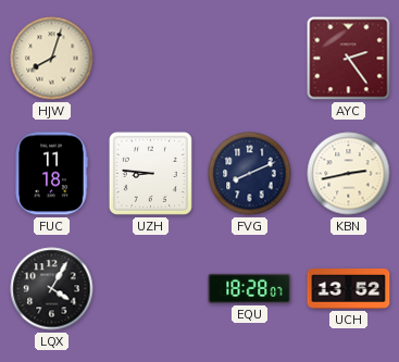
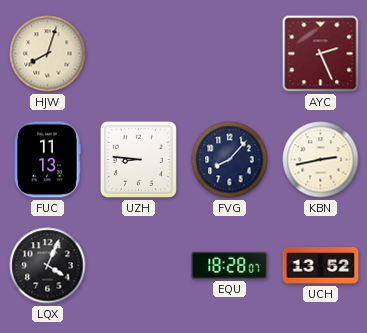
AYC: 2:24 -> 2:26
FUC: 11:18 -> 11:13
FVG: 8:11 -> 8:07
LQX: 4:05 -> 4:04
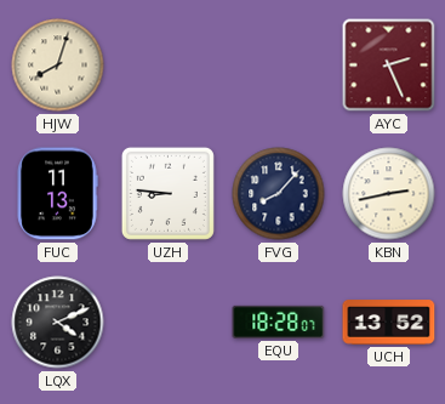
LQX: 4:04 -> 4:11
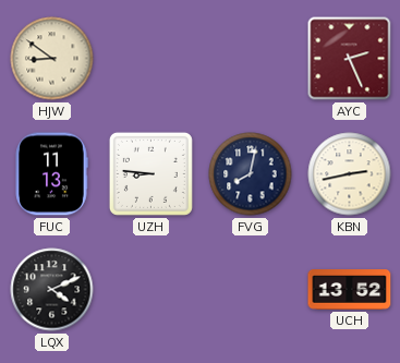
HJW: 8:03 -> 8:51
FVG: 8:07 -> 8:02
EQU: 18:28 -> none
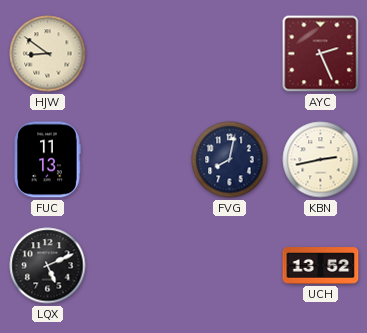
UZH: 8:46 -> none
LQX: 4:11 -> 5:11
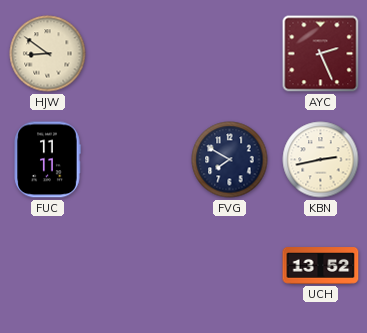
FUC: 11:13 -> 11:11
FVG: 8:02 -> 7:50
LQX: 5:11 -> none
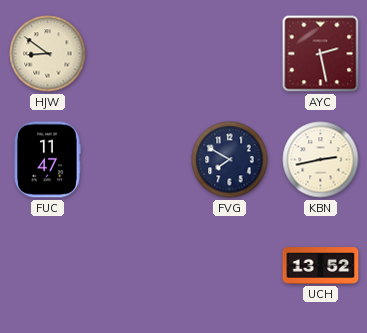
AYC: 2:26 -> 2:28
FUC: 11:11 -> 11:47
